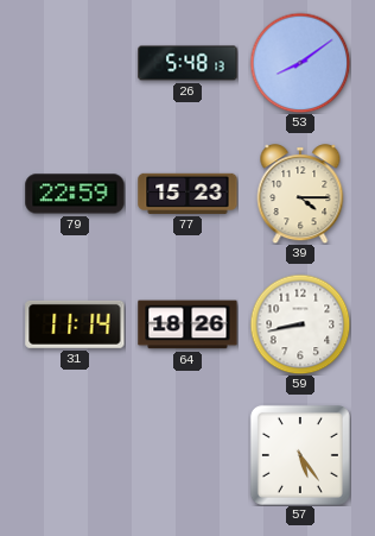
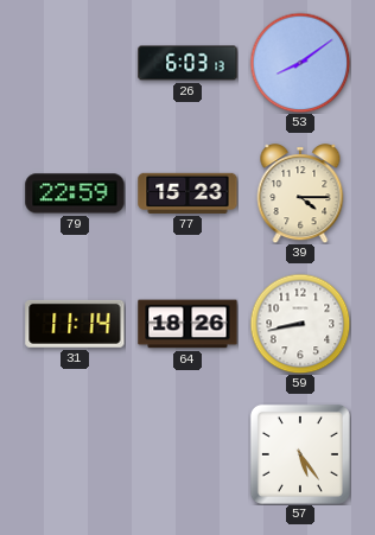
26: 5:48 -> 6:03
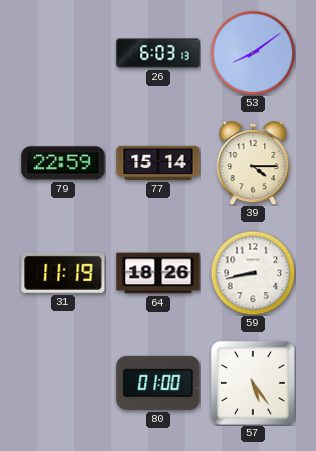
77: 15:23 -> 15:14
31: 11:14 -> 11:19
80: none -> 01:00
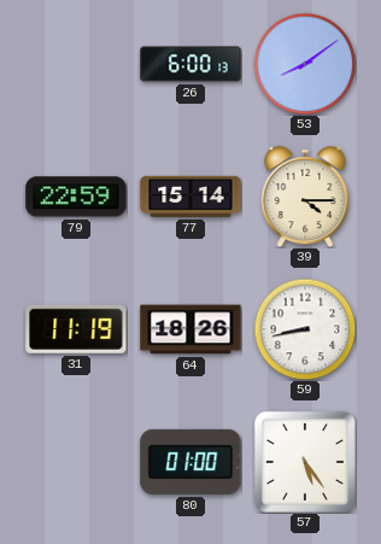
26: 6:03 -> 6:00
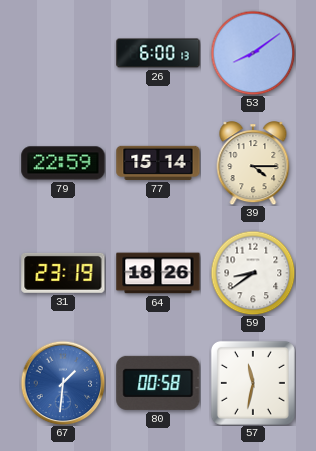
31: 11:19 -> 23:19
59: 8:43 -> 8:39
67: none -> 1:31
80: 01:00 -> 00:58
57: 5:24 -> 11:32
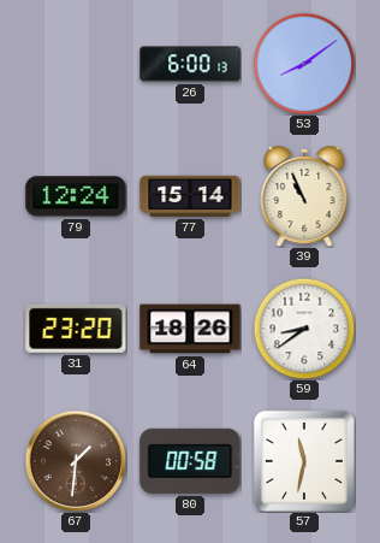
79: 22:59 -> 12:24
39: 4:15 -> 10:56
31: 23:19 -> 23:20
67 dial: blue -> brown
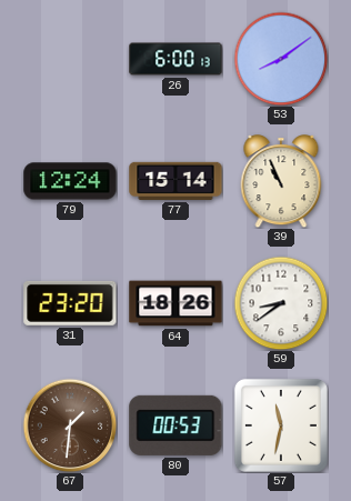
80: 00:58 -> 00:53
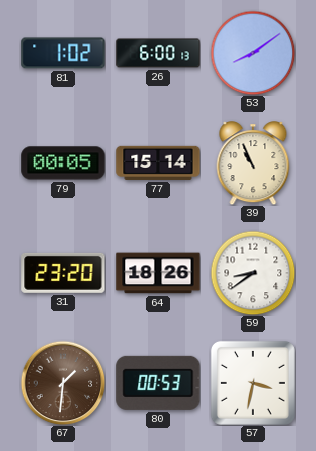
81: none -> 1:02
79: 12:24 -> 00:05
57: 11:32 -> 3:32
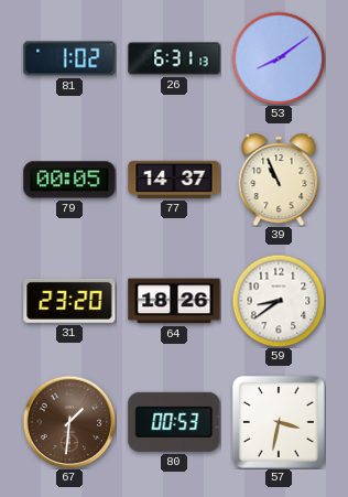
26: 6:00 -> 6:31
77: 15:14 -> 14:37
